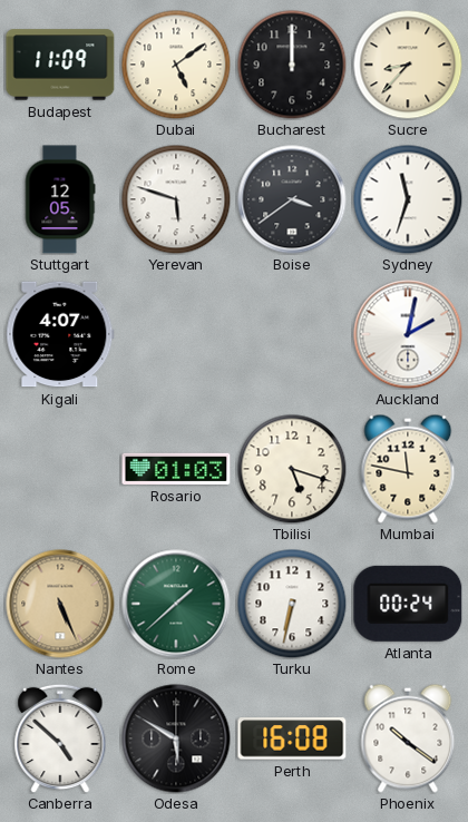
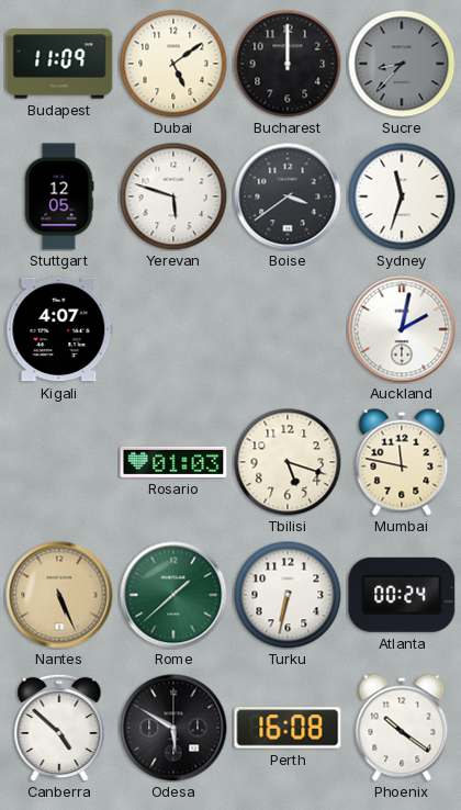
Sucre dial: cream -> grey
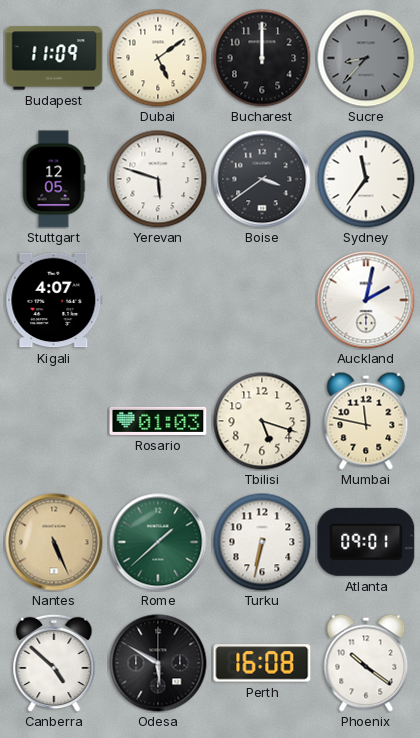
Sydney: 11:33 -> 11:36
Atlanta: 00:24 -> 09:01
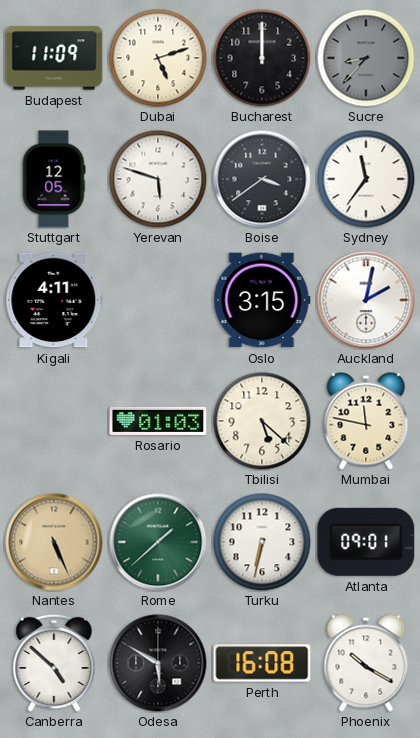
Dubai: 5:09 -> 5:12
Kigali: 4:07 -> 4:11
Oslo: none -> 3:15
Tbilisi: 5:18 -> 5:22
Phoenix: 10:21 -> 10:20
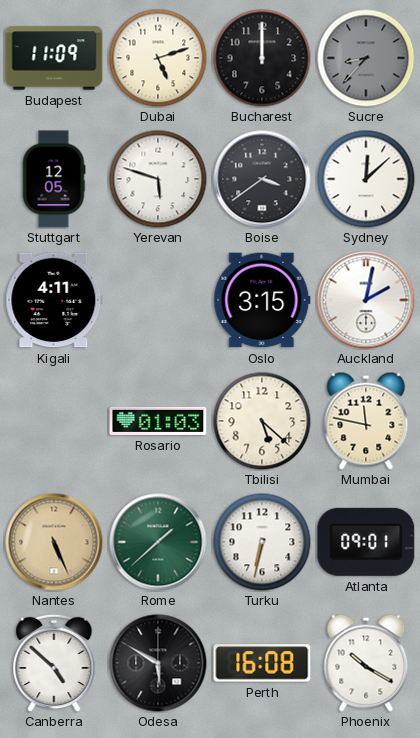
Sydney: 11:36 -> 12:08
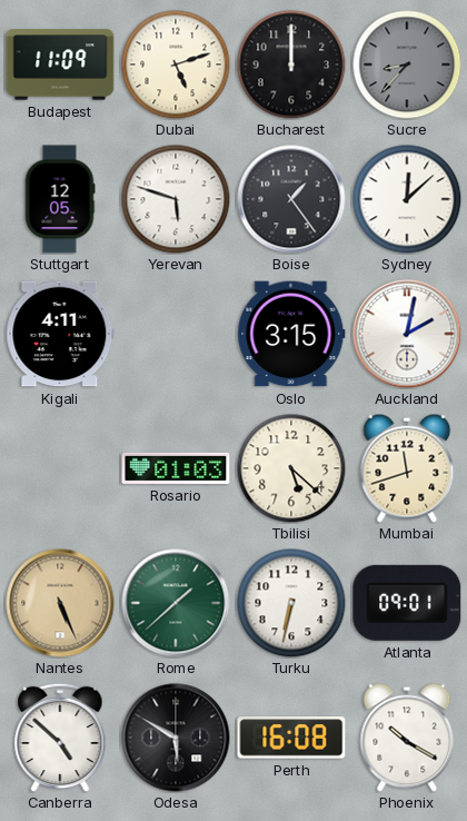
Boise: 3:39 -> 1:24
Mumbai: 11:47 -> 11:42
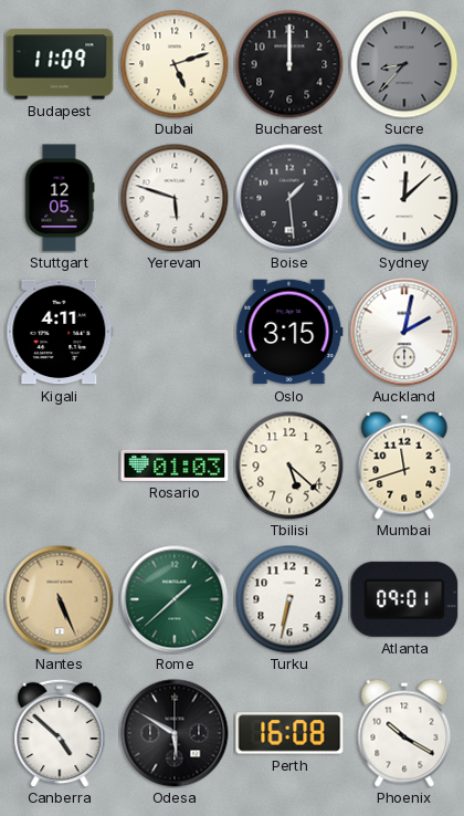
Boise: 1:24 -> 1:29
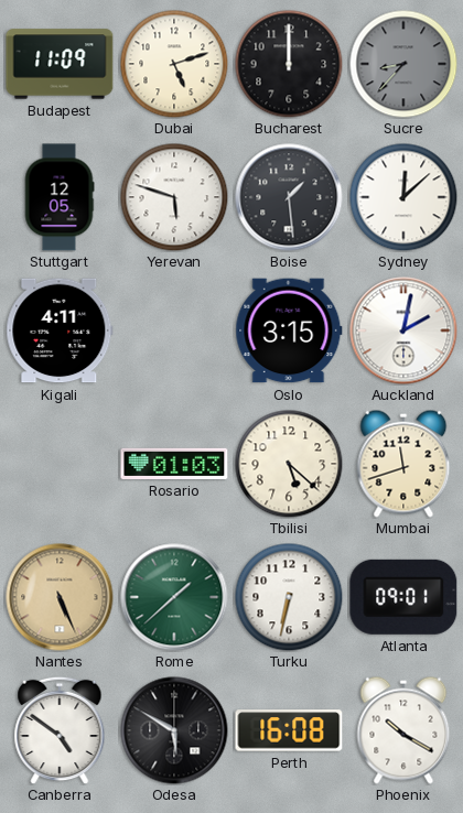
Canberra: 4:52 -> 4:51
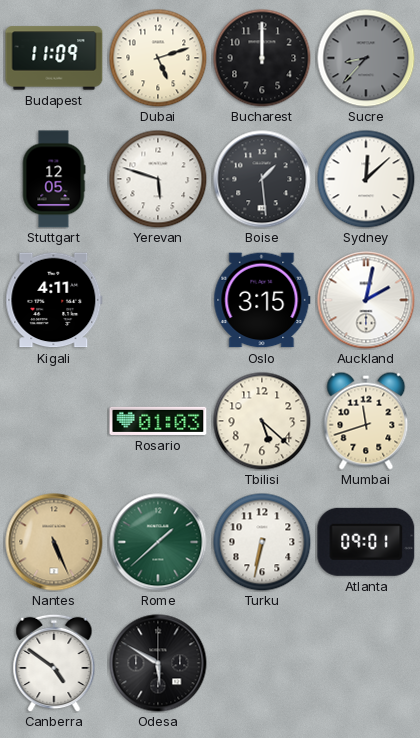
Perth: 16:08 -> none
Phoenix: 10:20 -> none
